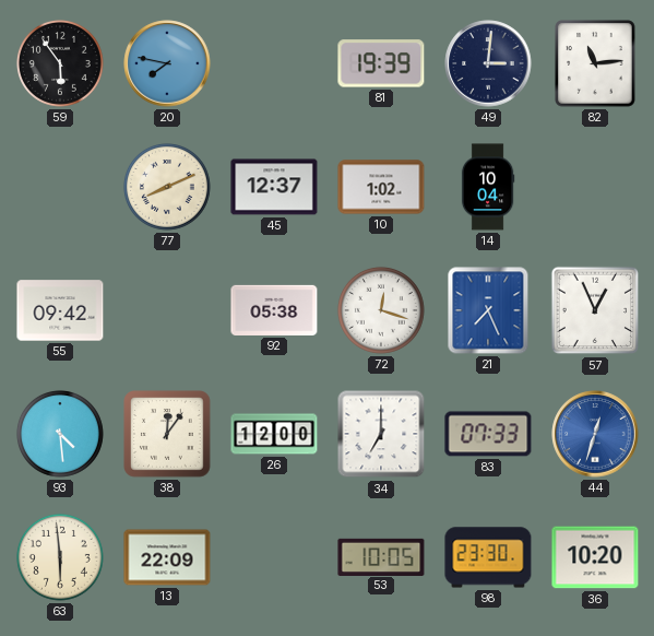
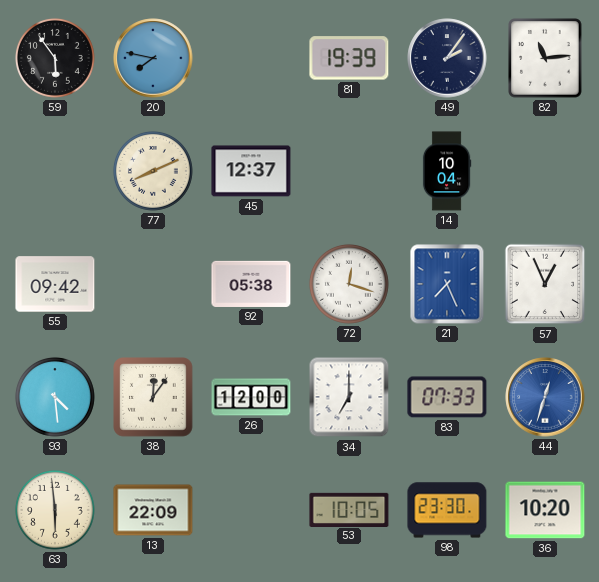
49: 3:01 -> 2:06
10: 1:02 -> none
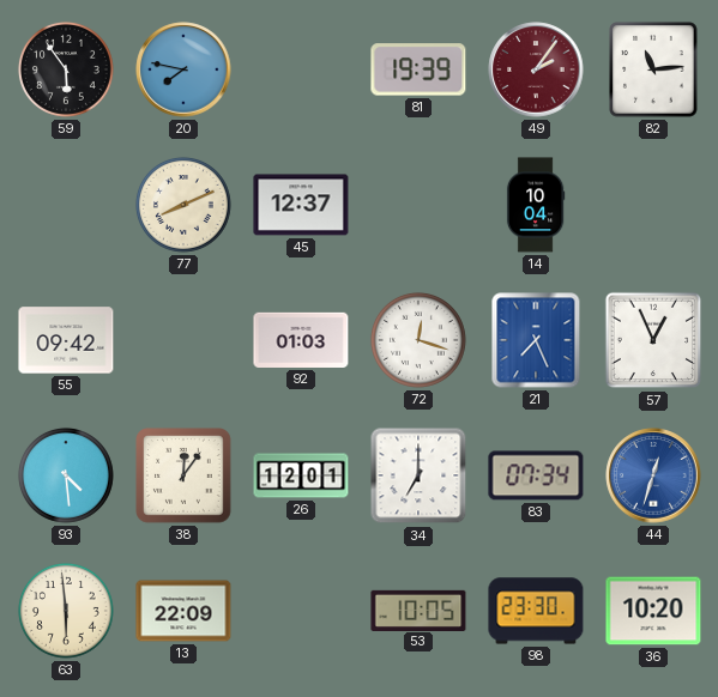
49 dial: navy -> burgundy
92: 05:38 -> 01:03
26: 12:00 -> 12:01
83: 07:33 -> 07:34
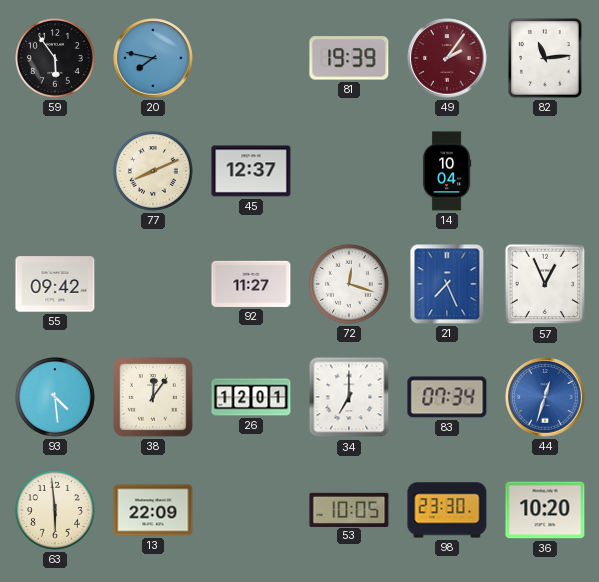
92: 01:03 -> 11:27
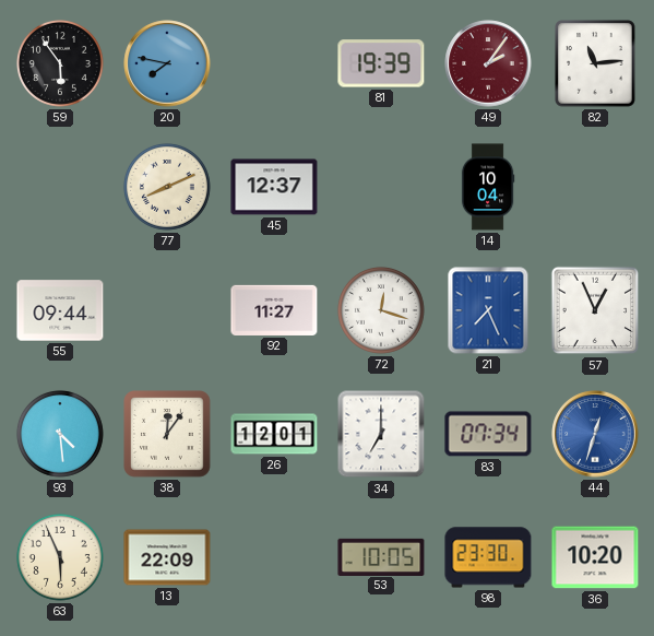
55: 09:42 -> 09:44
63: 5:59 -> 5:56
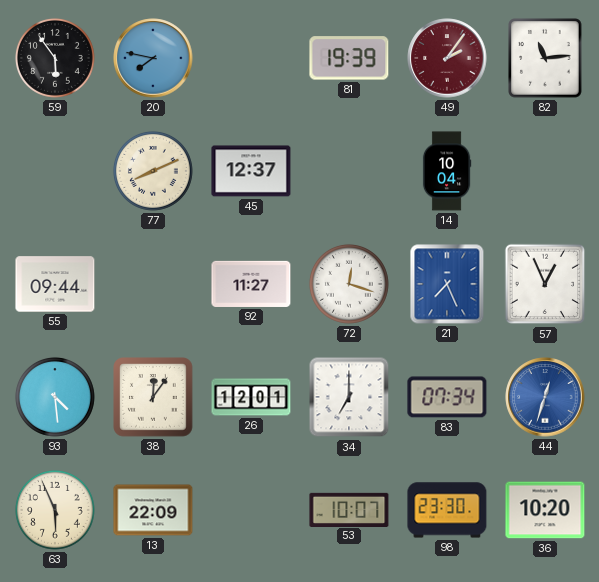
53: 10:05 -> 10:07
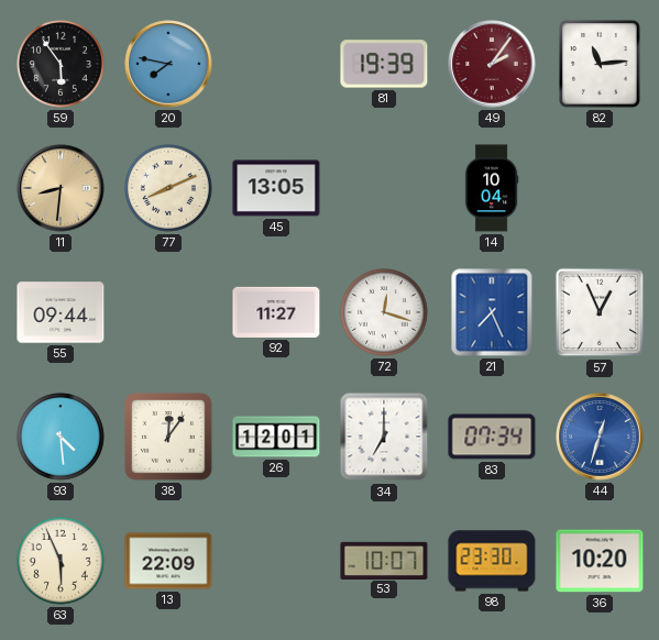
11: none -> 8:31
45: 12:37 -> 13:05
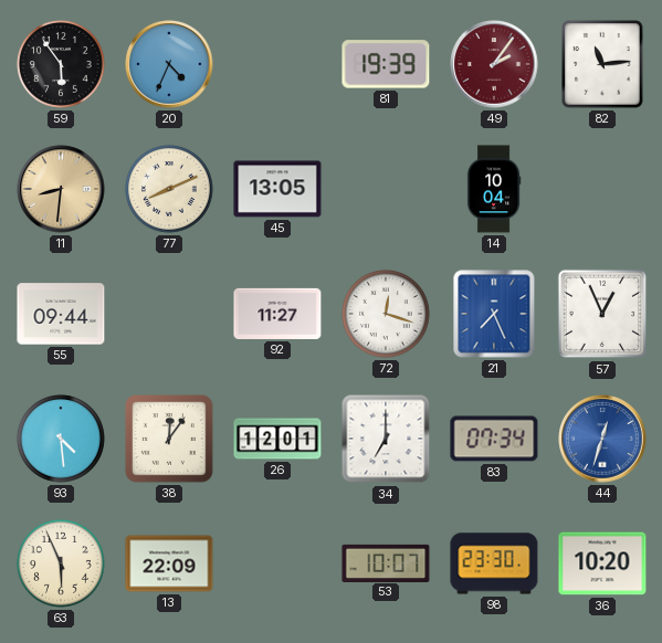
20: 7:47 -> 4:34
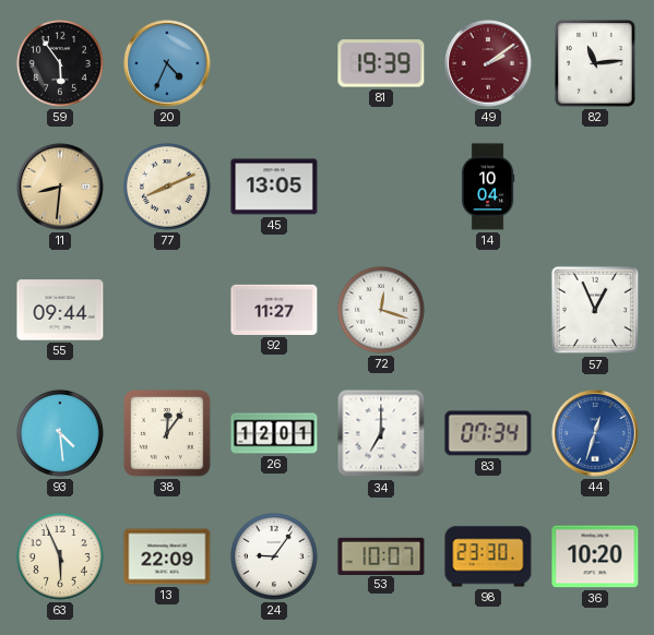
49: 2:06 -> 2:09
21: 7:26 -> none
24: none -> 9:06
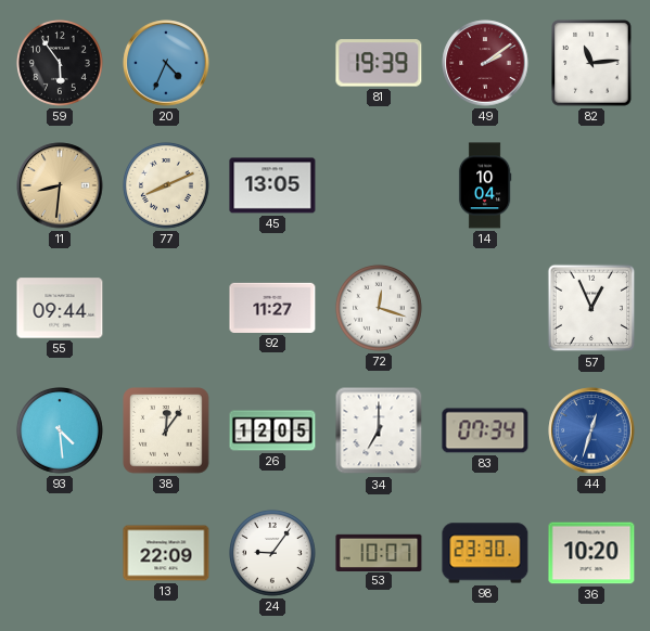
26: 12:01 -> 12:05
63: 5:56 -> none
